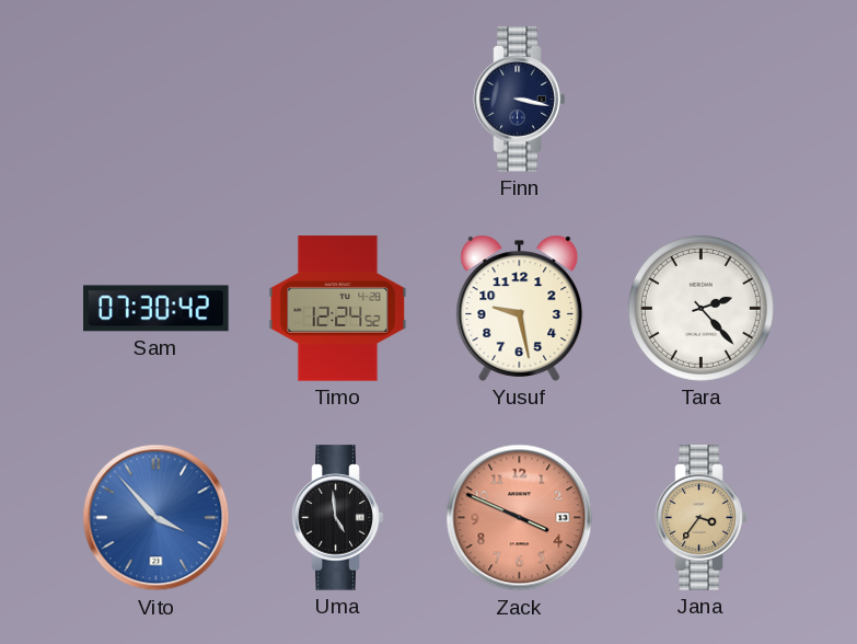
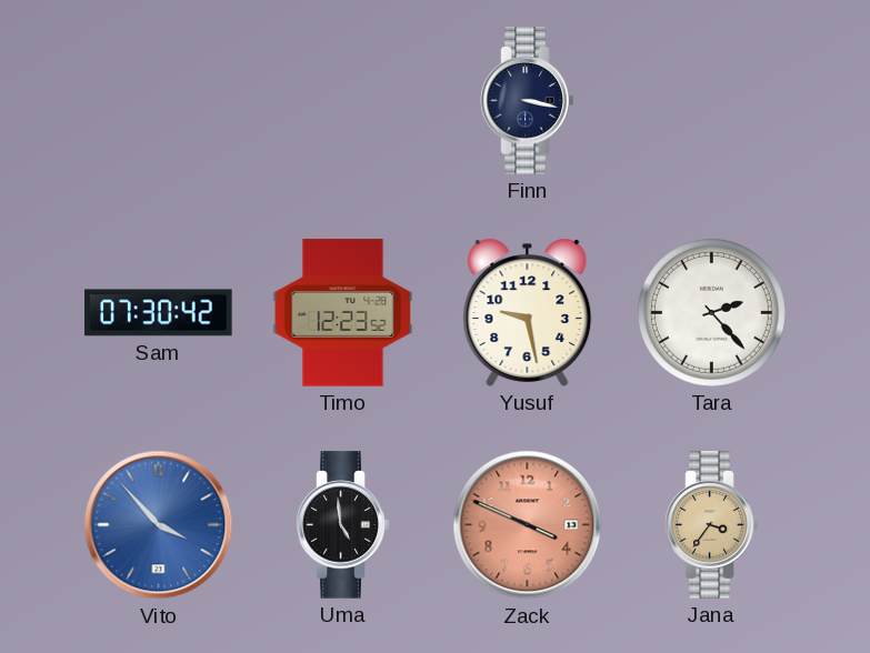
Timo: 12:24 -> 12:23
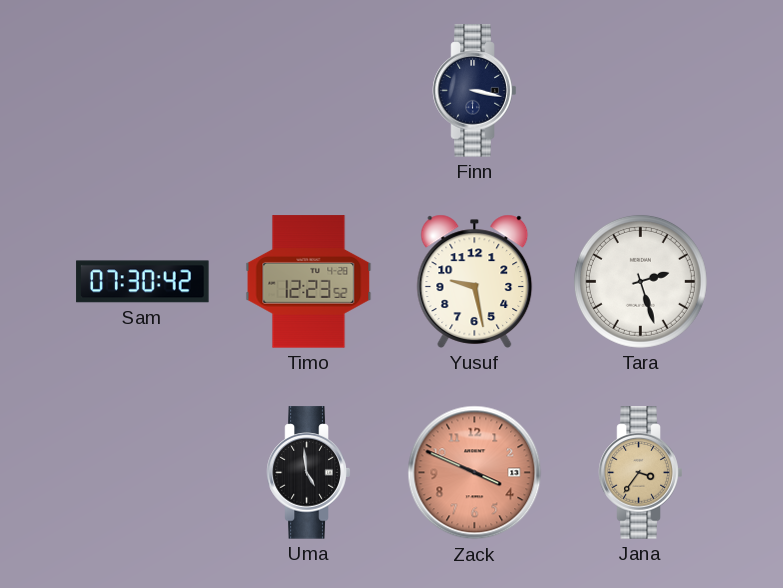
Tara: 2:23 -> 2:27
Vito: 3:53 -> none
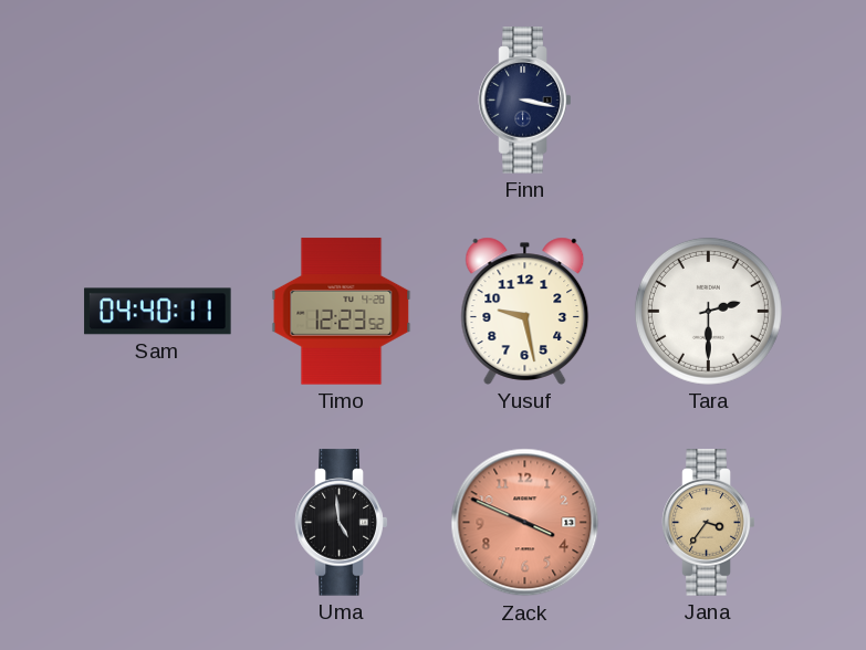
Sam: 07:30 -> 04:40
Tara: 2:27 -> 2:30
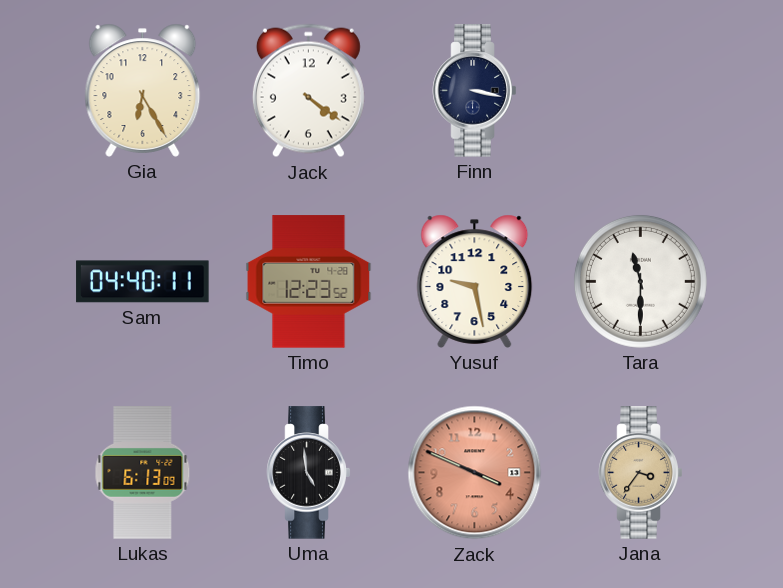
Gia: none -> 6:25
Jack: none -> 4:21
Tara: 2:30 -> 11:30
Lukas: none -> 6:13
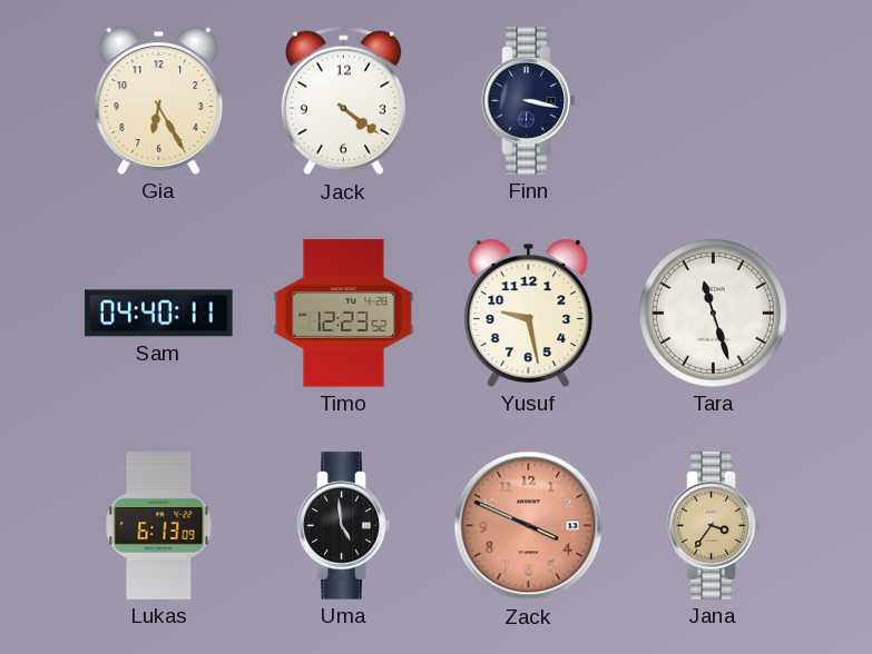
Tara: 11:30 -> 11:27
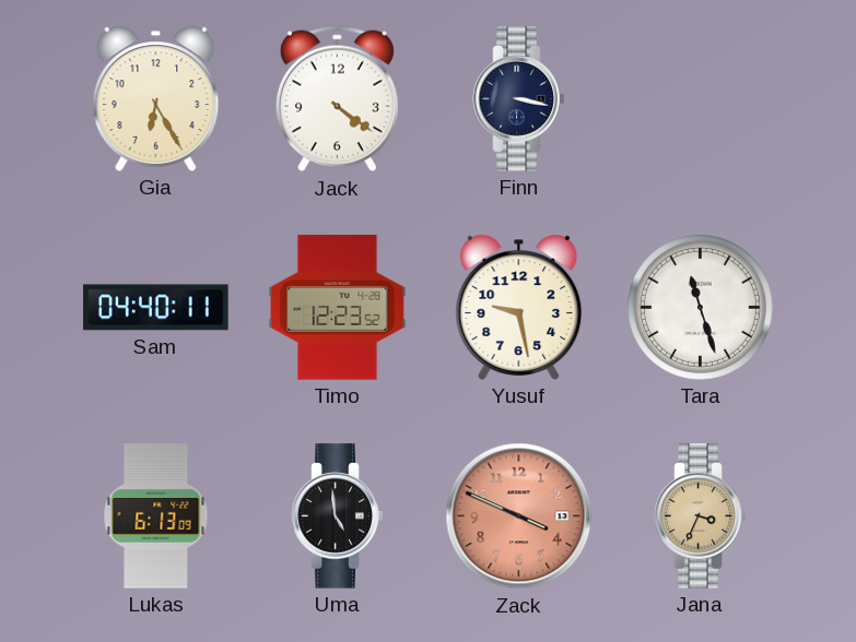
Jana: 3:36 -> 3:34
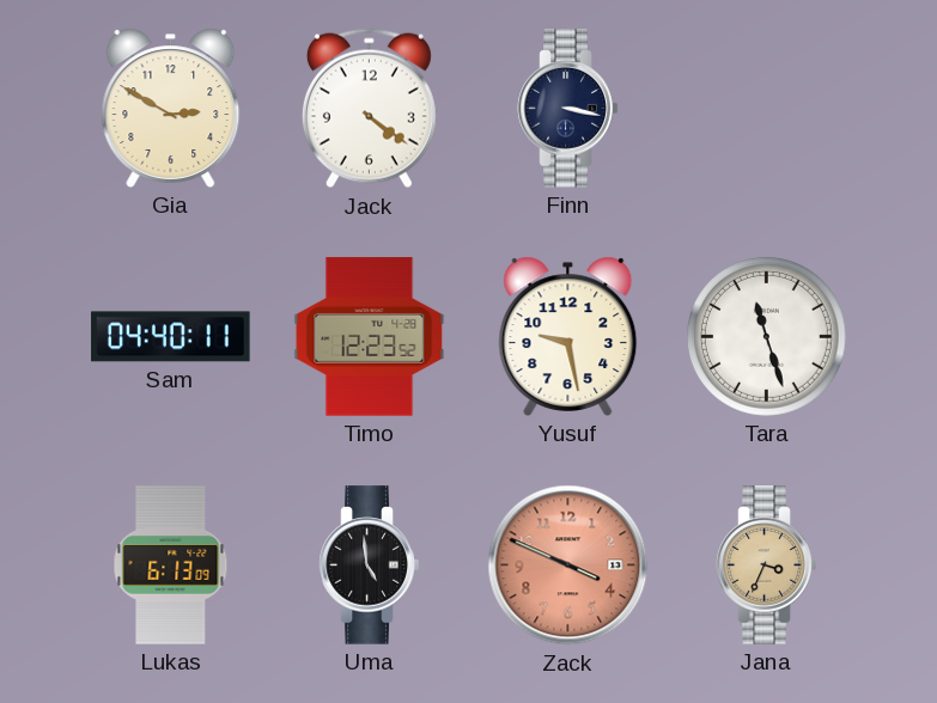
Gia: 6:25 -> 2:50
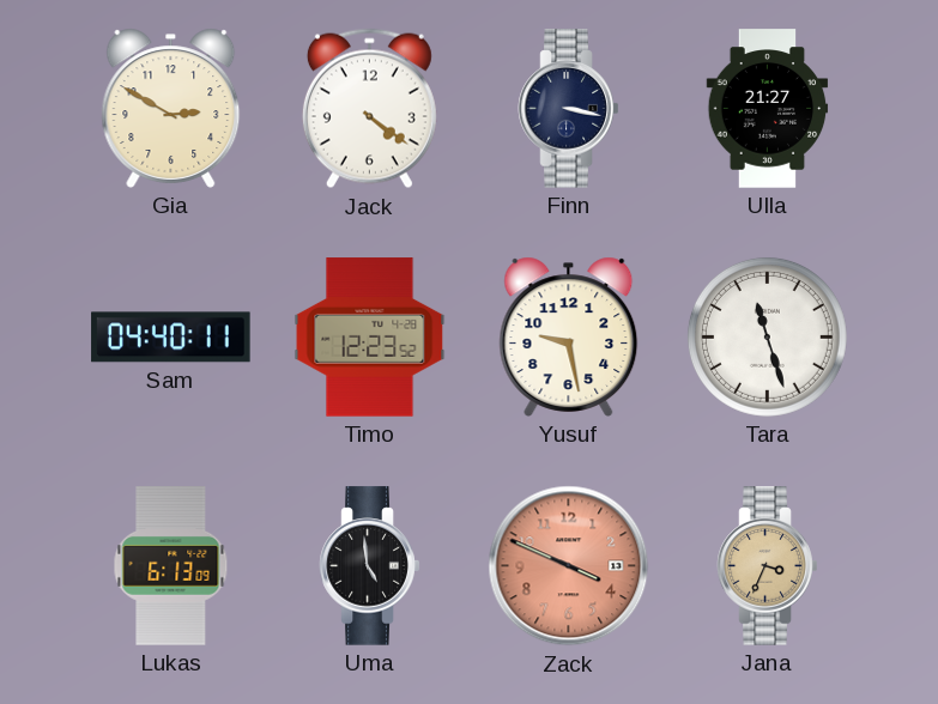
Ulla: none -> 21:27
